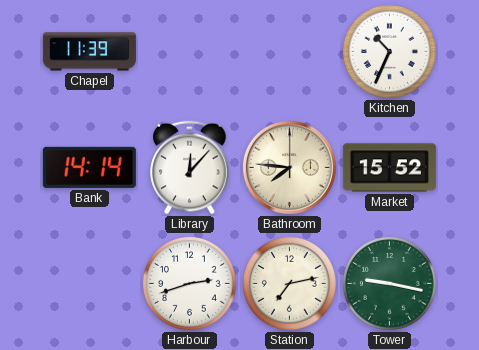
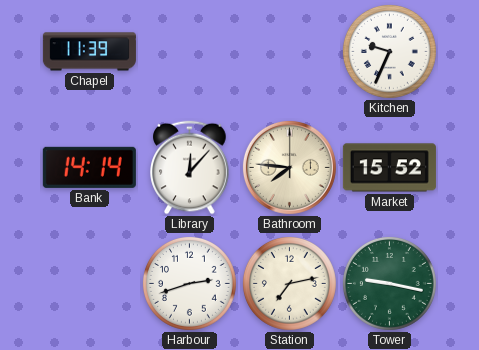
Kitchen: 10:34 -> 9:34
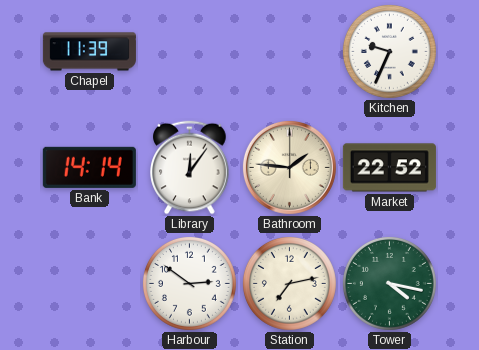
Library: 12:07 -> 12:06
Bathroom: 7:46 -> 1:46
Market: 15:52 -> 22:52
Harbour: 2:42 -> 2:51
Tower: 9:17 -> 4:17
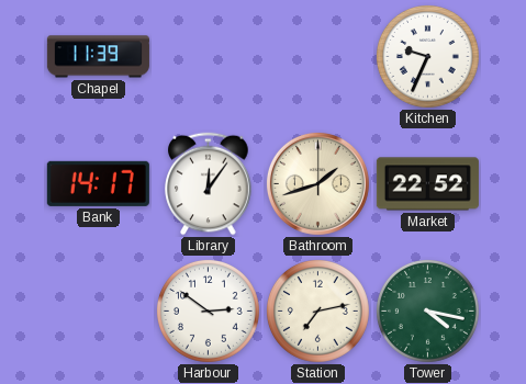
Bank: 14:14 -> 14:17
Bathroom: 1:46 -> 1:42
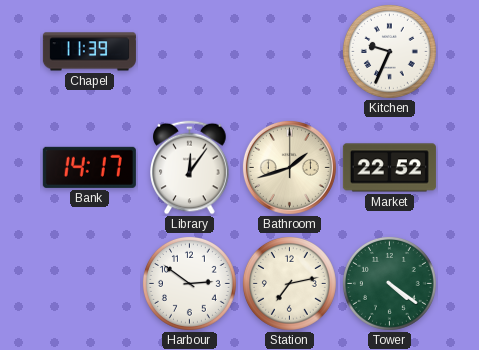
Tower: 4:17 -> 4:21
